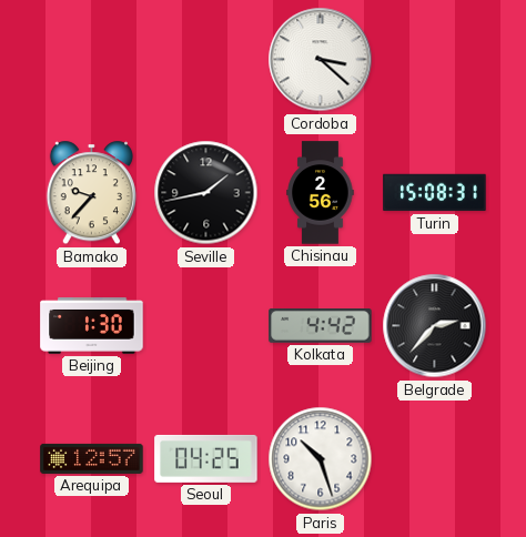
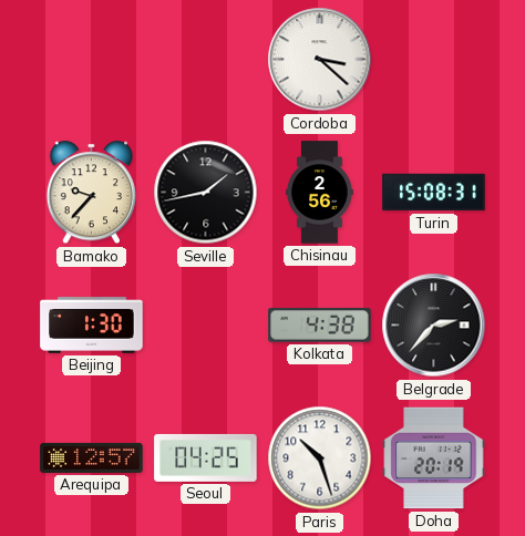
Kolkata: 4:42 -> 4:38
Doha: none -> 20:19
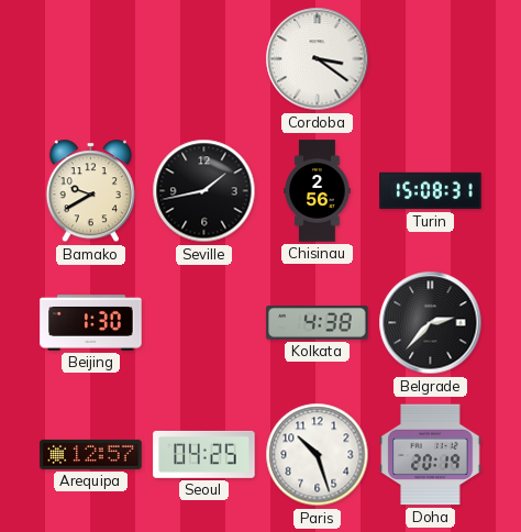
Cordoba: 3:22 -> 3:21
Bamako: 9:37 -> 9:40
